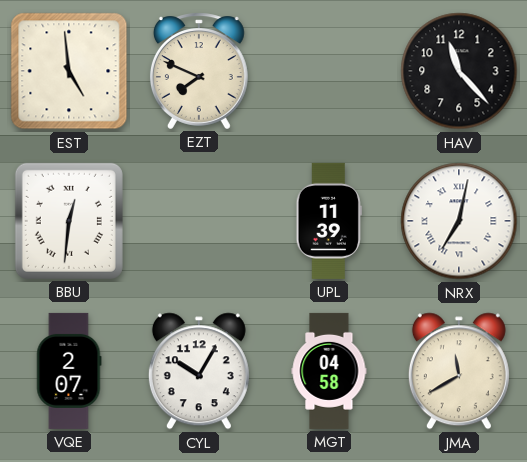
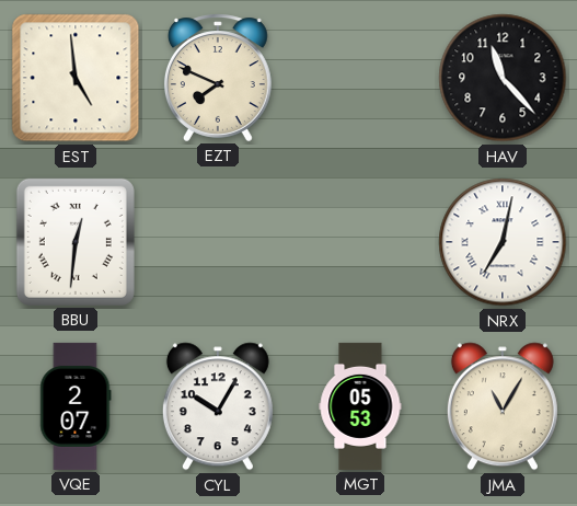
UPL: 11:39 -> none
MGT: 04:58 -> 05:53
JMA: 11:40 -> 11:05
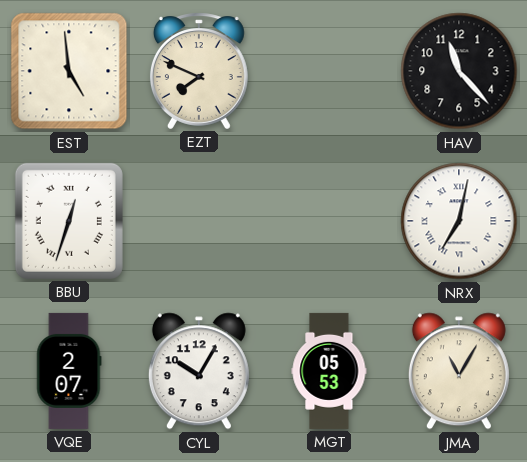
BBU: 12:31 -> 12:33
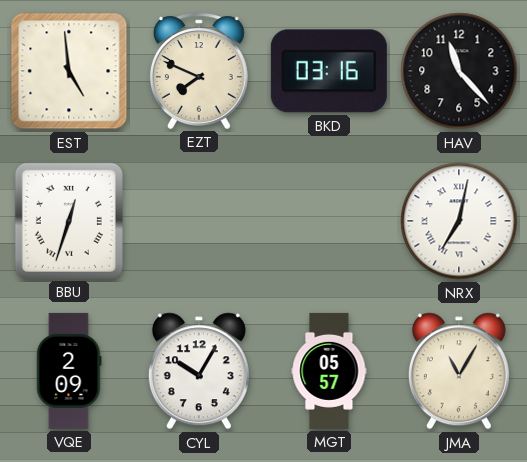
BKD: none -> 03:16
VQE: 2:07 -> 2:09
MGT: 05:53 -> 05:57
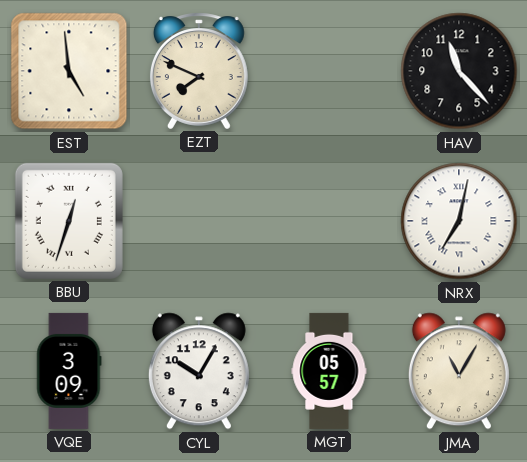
BKD: 03:16 -> none
VQE: 2:09 -> 3:09
